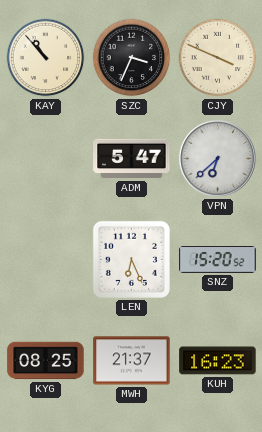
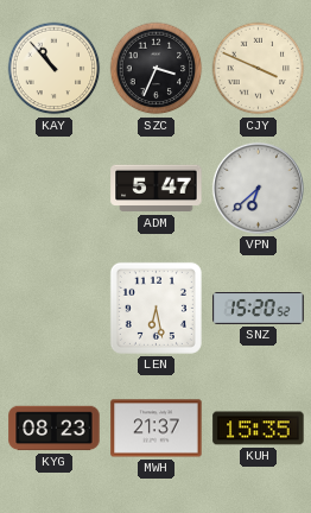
LEN: 6:26 -> 6:28
KYG: 08:25 -> 08:23
KUH: 16:23 -> 15:35
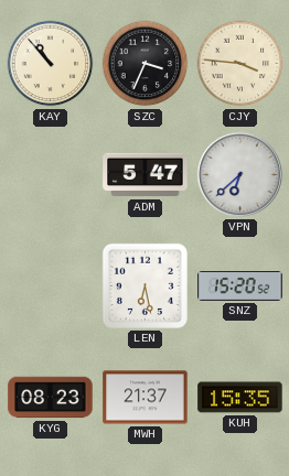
CJY: 3:49 -> 3:46
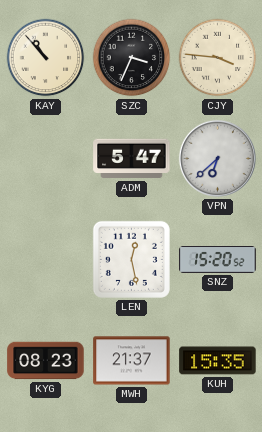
LEN: 6:28 -> 12:28
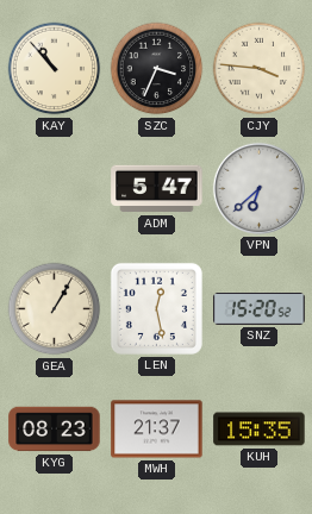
GEA: none -> 1:05
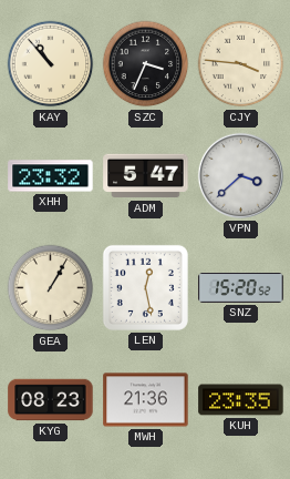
XHH: none -> 23:32
VPN: 6:38 -> 3:38
MWH: 21:37 -> 21:36
KUH: 15:35 -> 23:35
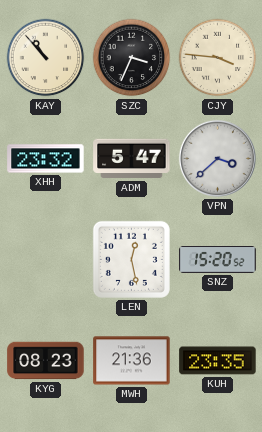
GEA: 1:05 -> none
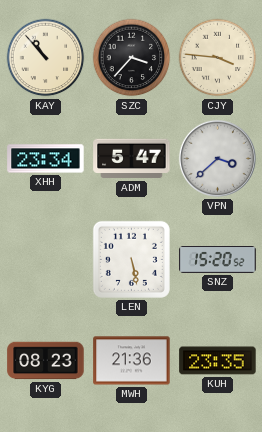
SZC: 3:34 -> 3:37
XHH: 23:32 -> 23:34
LEN: 12:28 -> 5:28
